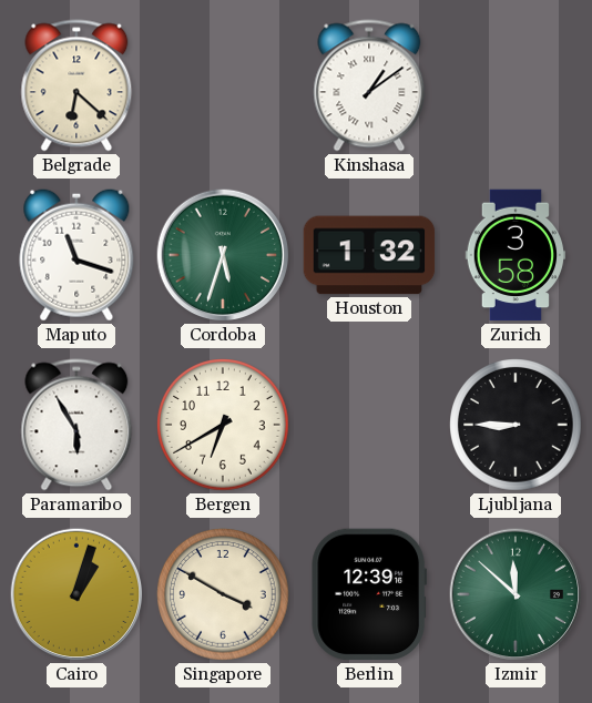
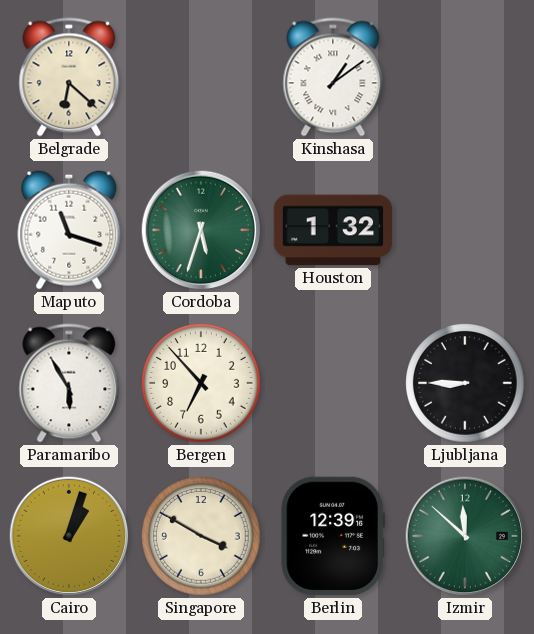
Zurich: 3:58 -> none
Bergen: 6:40 -> 6:53
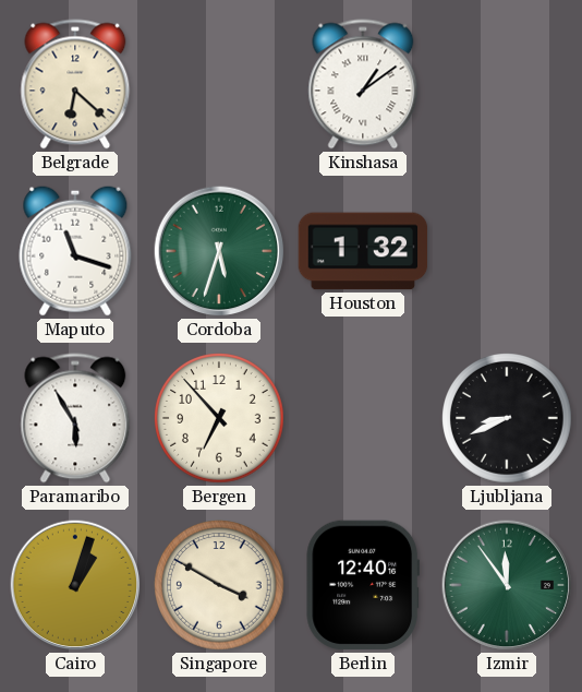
Ljubljana: 8:45 -> 8:41
Berlin: 12:39 -> 12:40
Izmir: 11:52 -> 11:54
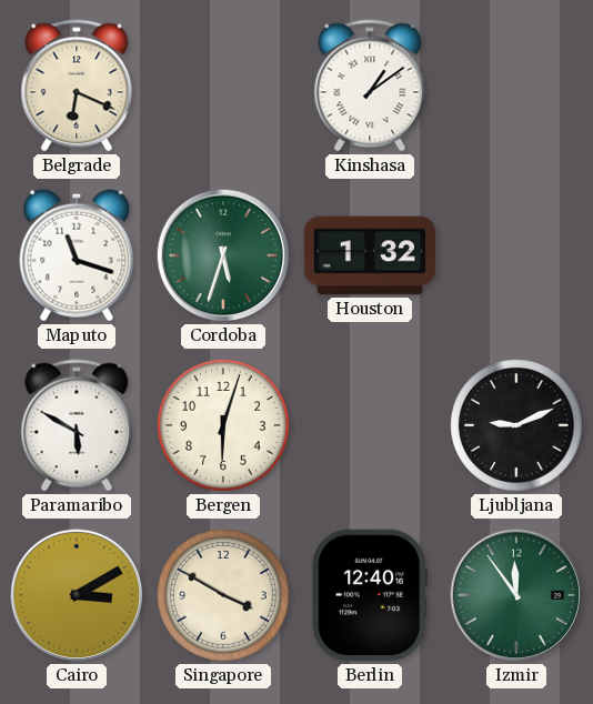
Belgrade: 6:22 -> 6:19
Paramaribo: 5:55 -> 5:50
Bergen: 6:53 -> 6:03
Ljubljana: 8:41 -> 9:11
Cairo: 1:03 -> 3:10
